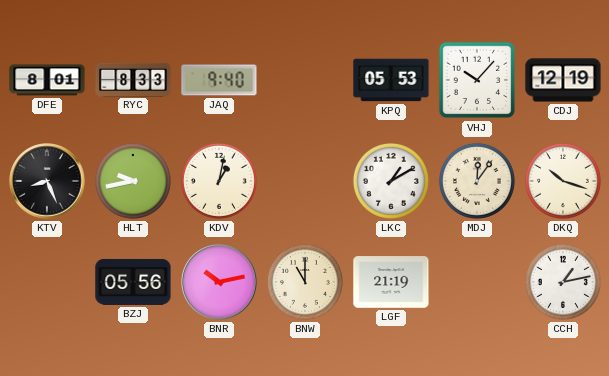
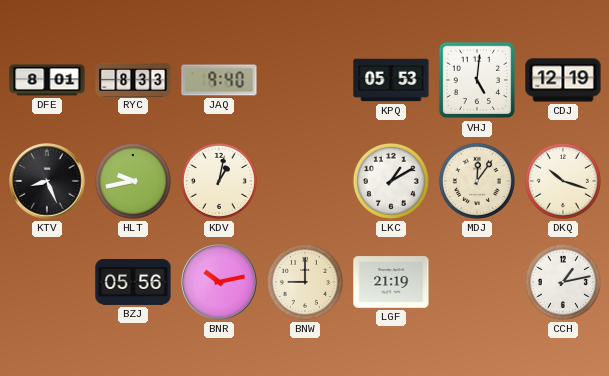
VHJ: 10:07 -> 5:01
BNW: 11:00 -> 9:00
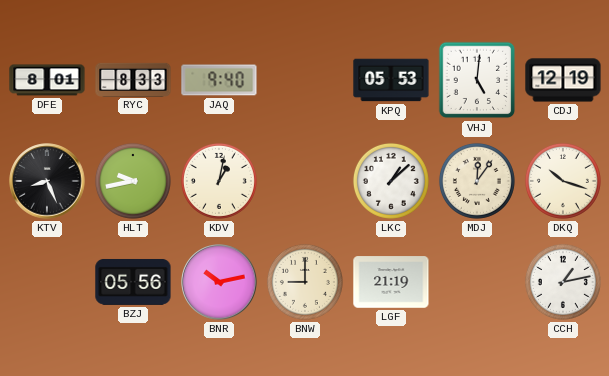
LKC: 1:10 -> 1:08
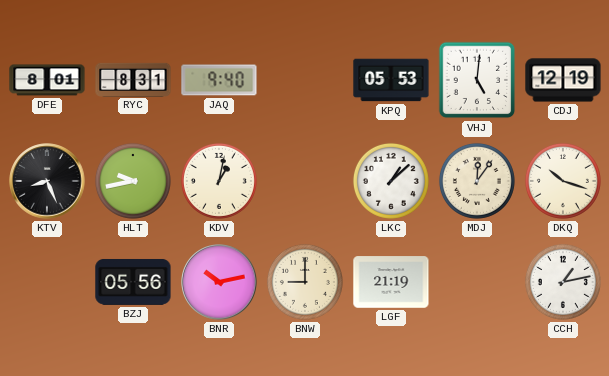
RYC: 8:33 -> 8:31
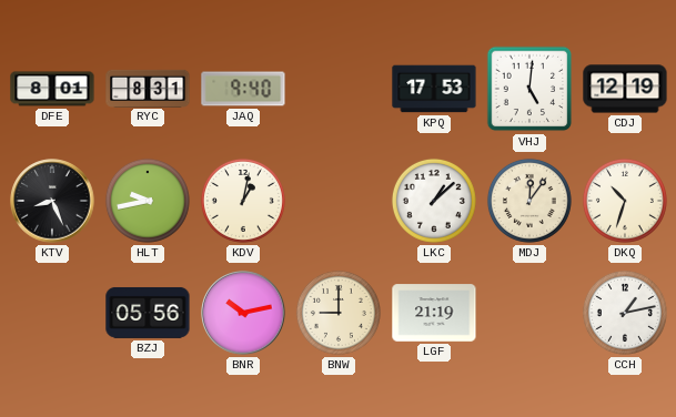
KPQ: 05:53 -> 17:53
DKQ: 10:18 -> 10:33
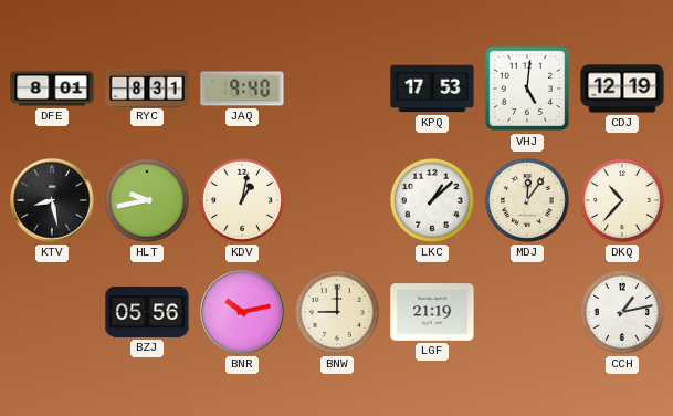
KTV: 8:26 -> 8:28
DKQ: 10:33 -> 10:37
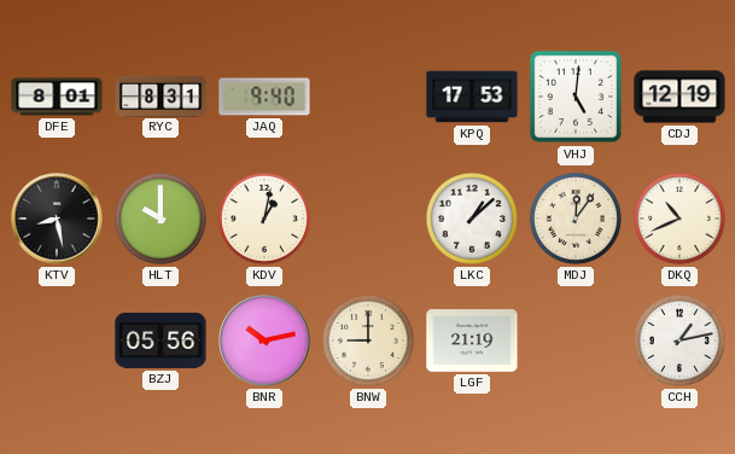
HLT: 9:43 -> 10:00
DKQ: 10:37 -> 10:41
